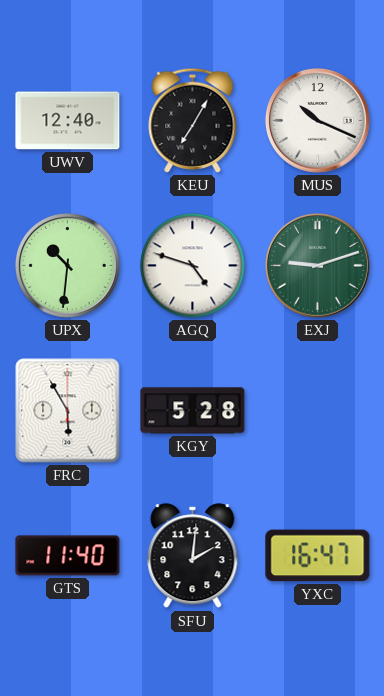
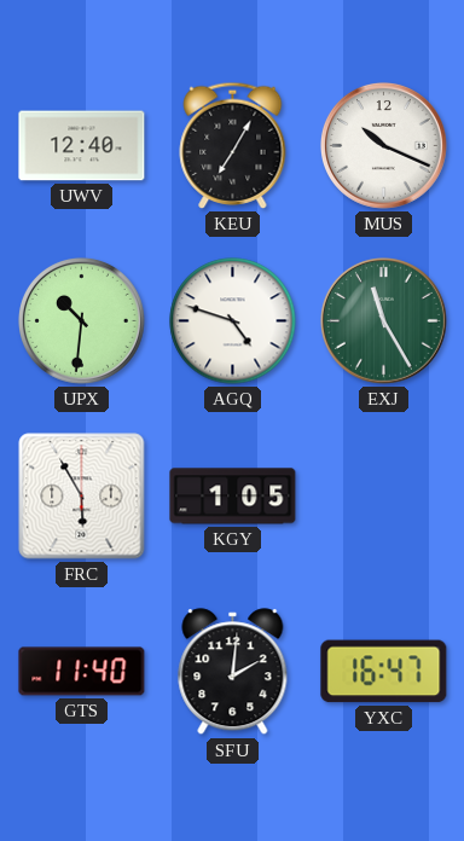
EXJ: 9:12 -> 11:25
KGY: 5:28 -> 1:05
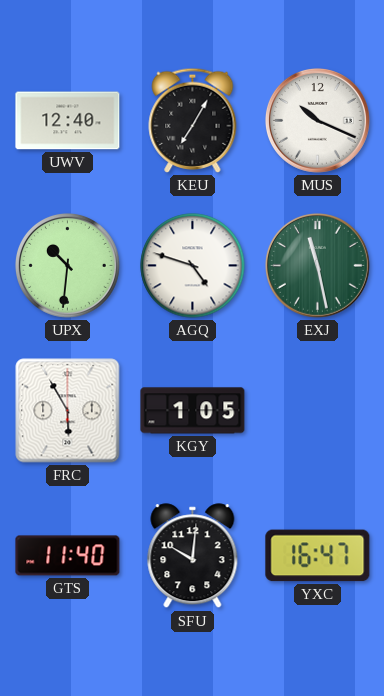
EXJ: 11:25 -> 11:28
SFU: 2:01 -> 10:01
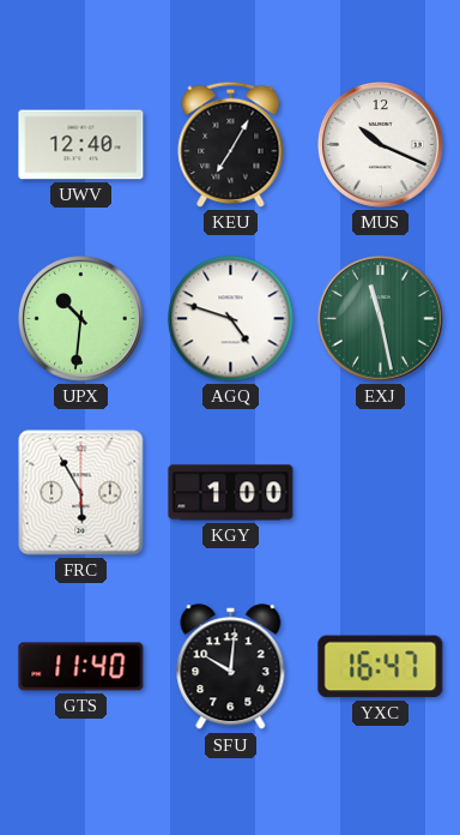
KGY: 1:05 -> 1:00
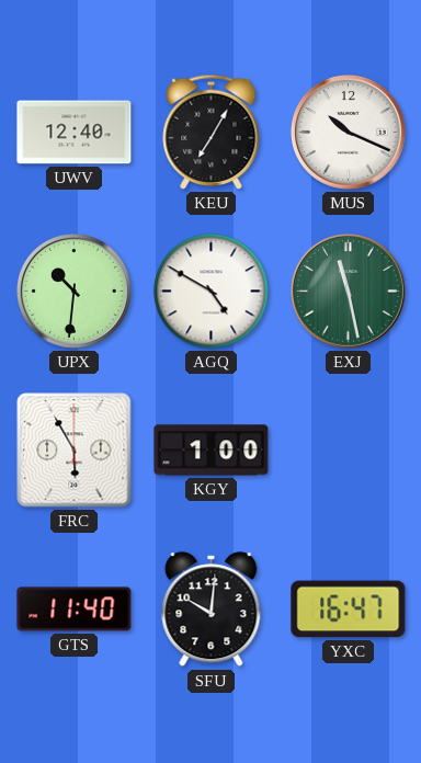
AGQ: 4:48 -> 4:50
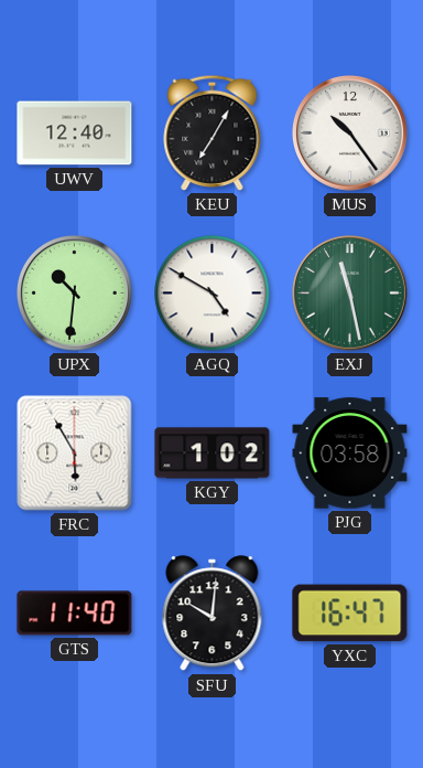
MUS: 10:19 -> 10:24
KGY: 1:00 -> 1:02
PJG: none -> 03:58
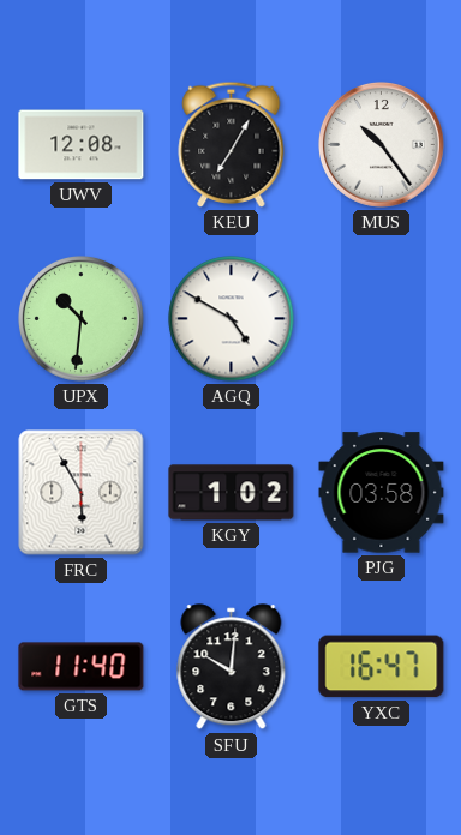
UWV: 12:40 -> 12:08
EXJ: 11:28 -> none
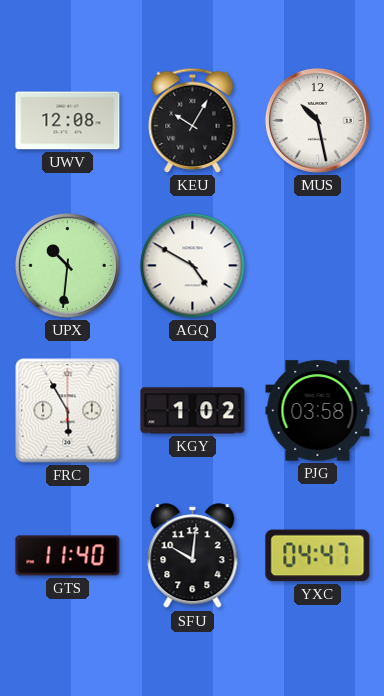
KEU: 7:05 -> 10:05
MUS: 10:24 -> 10:28
YXC: 16:47 -> 04:47
